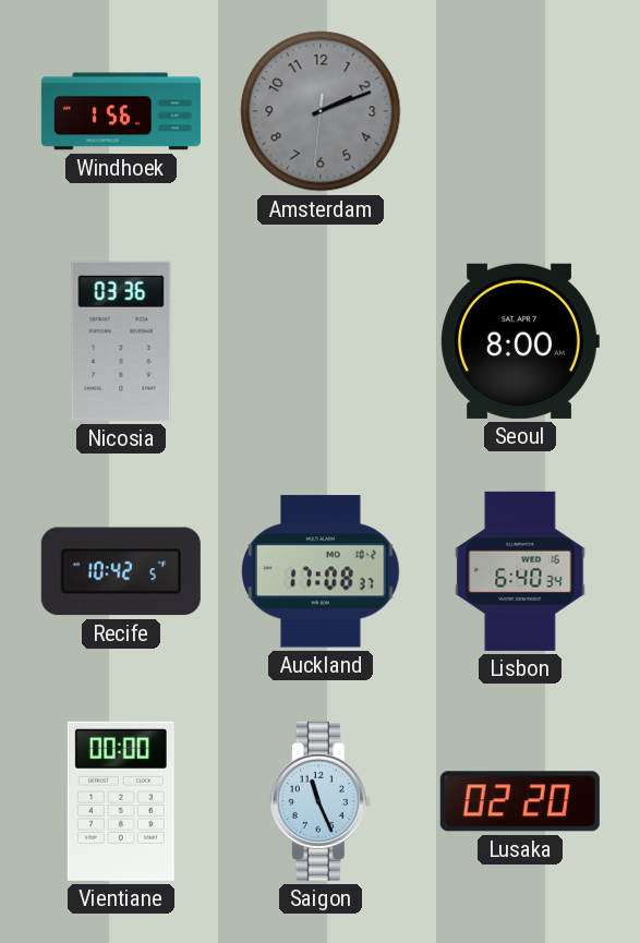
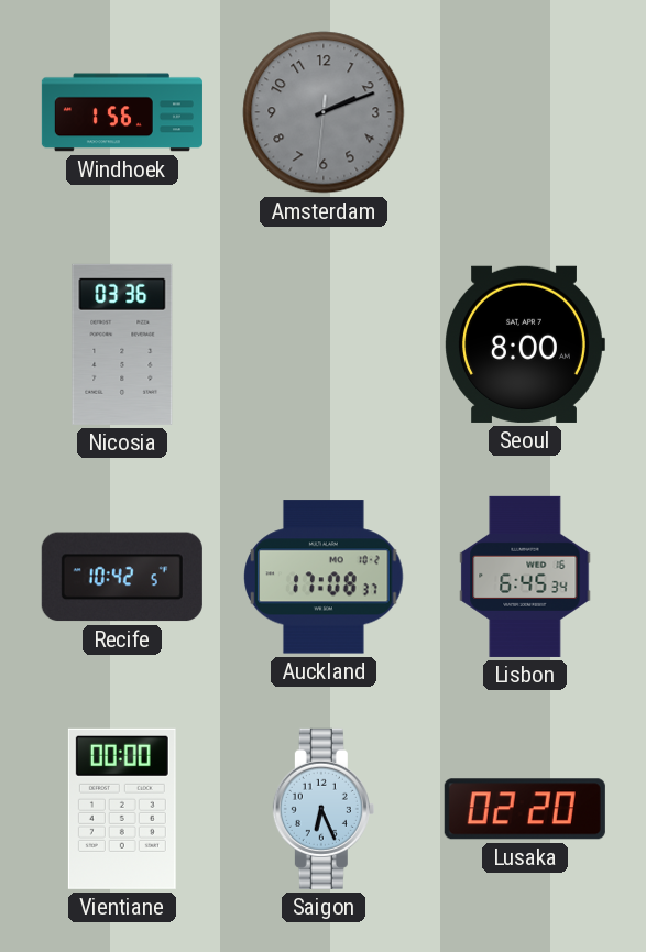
Lisbon: 6:40 -> 6:45
Saigon: 11:26 -> 6:26
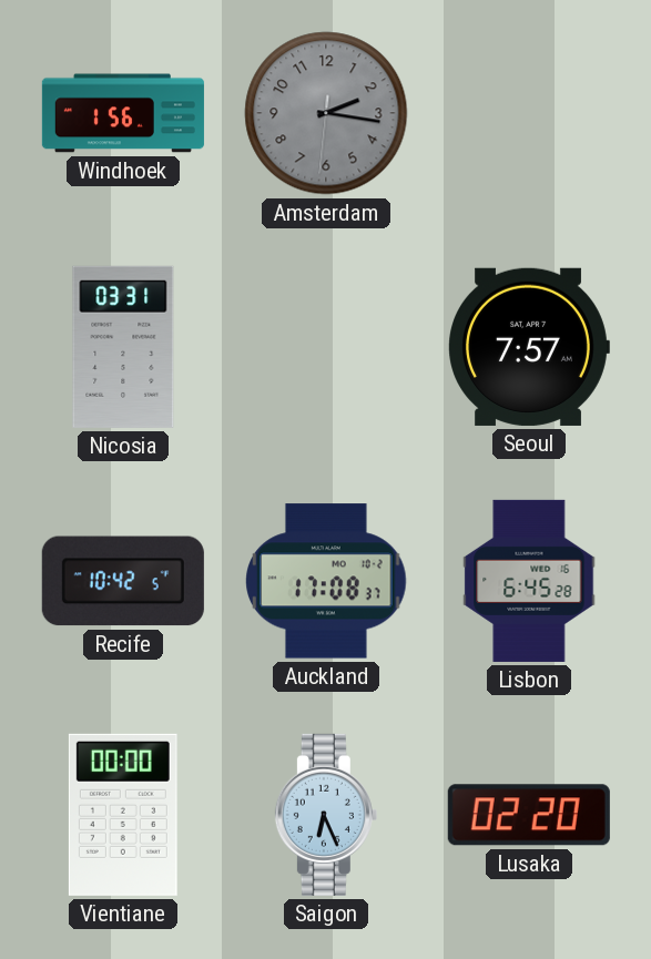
Amsterdam: 2:11 -> 2:16
Nicosia: 03:36 -> 03:31
Seoul: 8:00 -> 7:57
Lisbon: 6:45:34 -> 6:45:28
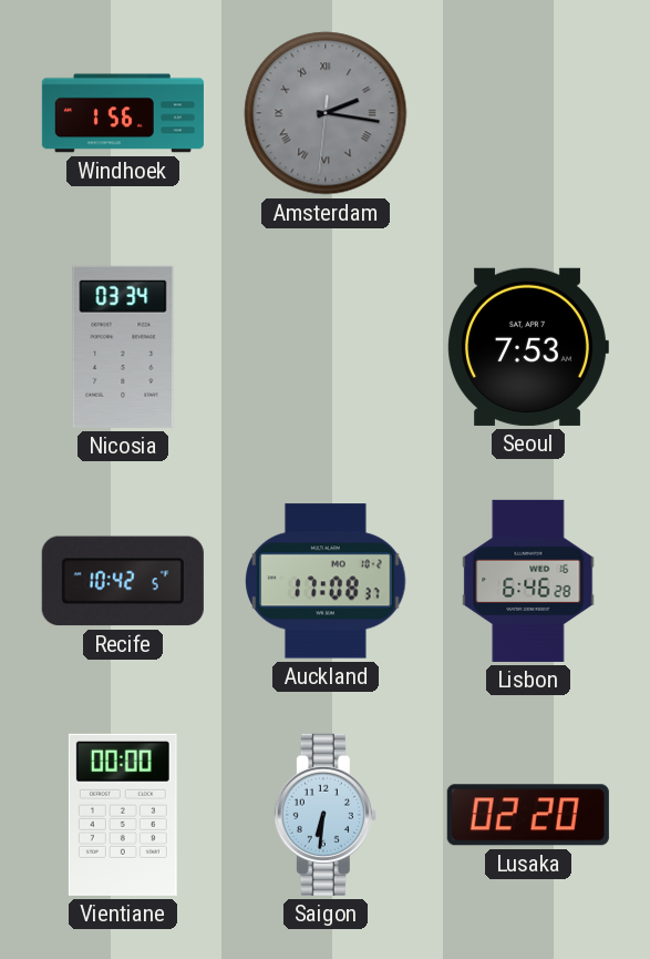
Amsterdam numerals: Arabic -> Roman
Nicosia: 03:31 -> 03:34
Seoul: 7:57 -> 7:53
Lisbon: 6:45 -> 6:46
Saigon: 6:26 -> 6:31
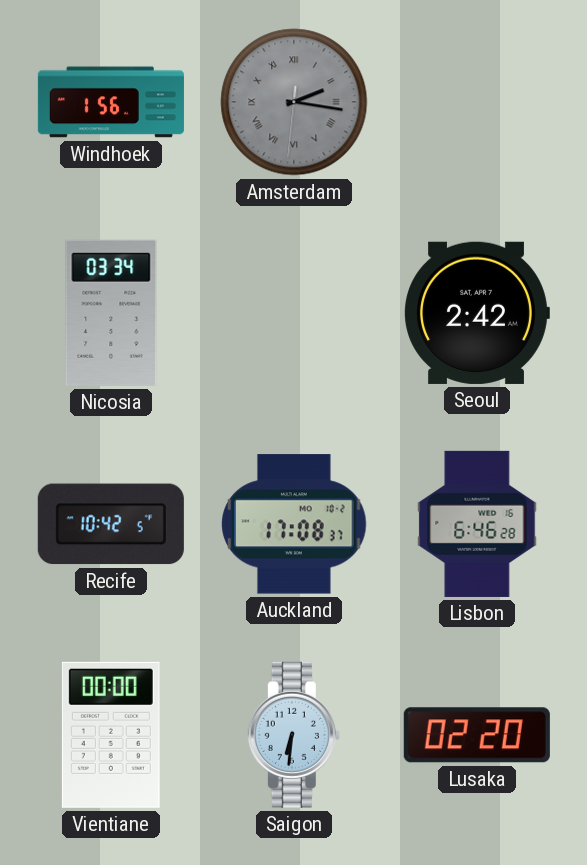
Seoul: 7:53 -> 2:42
